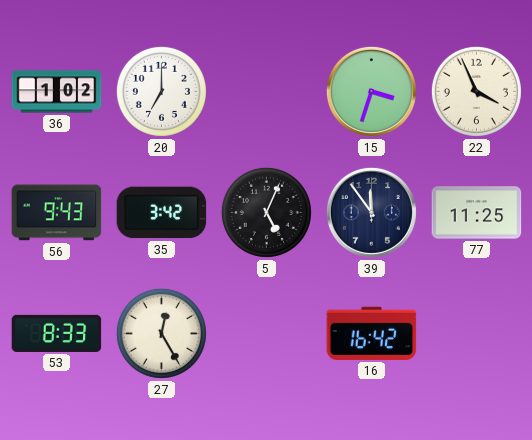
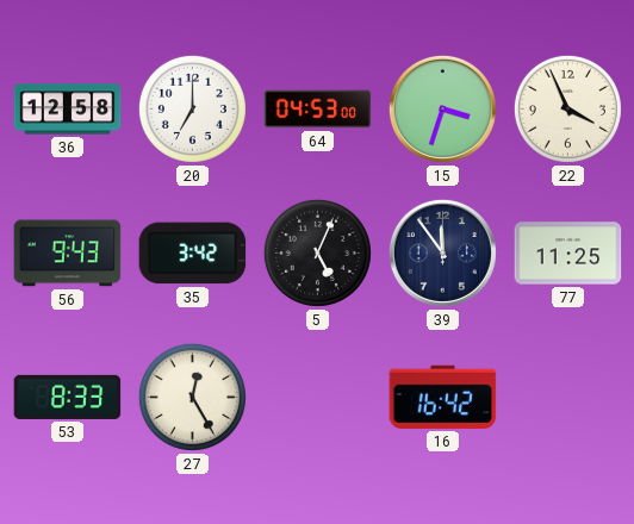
36: 1:02 -> 12:58
64: none -> 04:53
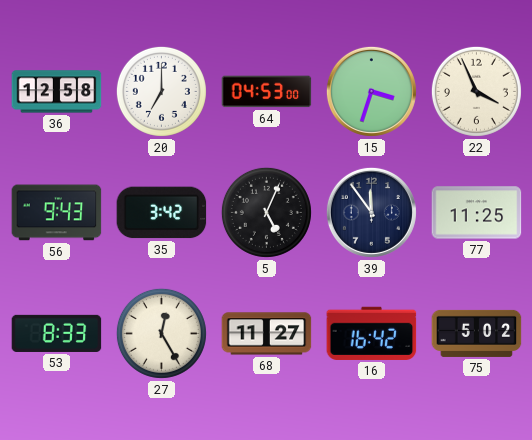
68: none -> 11:27
75: none -> 5:02
